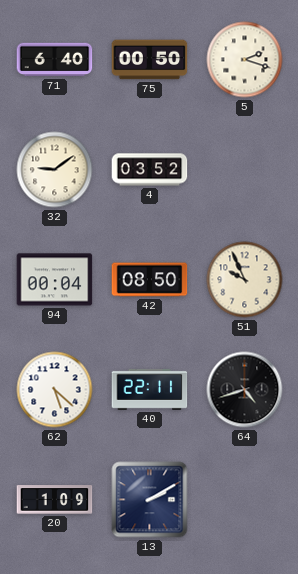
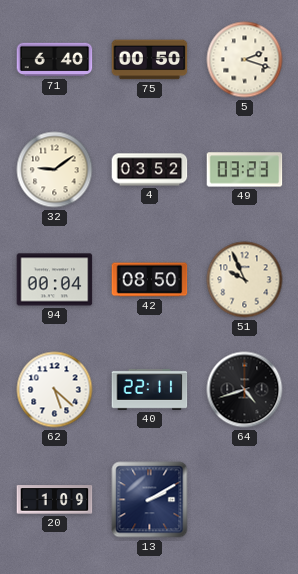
49: none -> 03:23
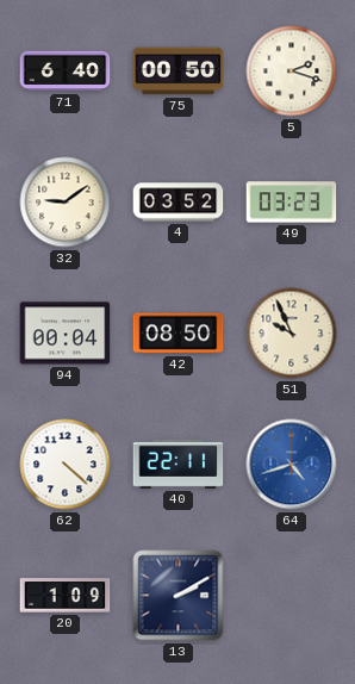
62: 5:22 -> 4:22
64 dial: black -> blue
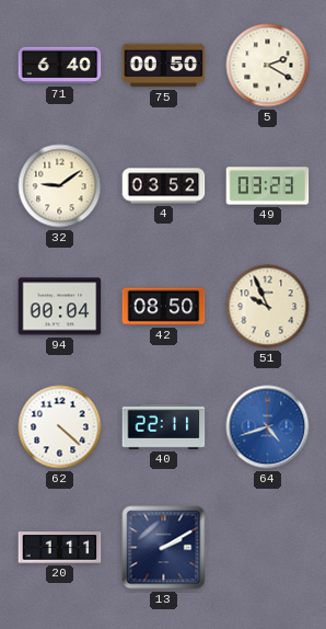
5: 2:18 -> 2:20
20: 1:09 -> 1:11
